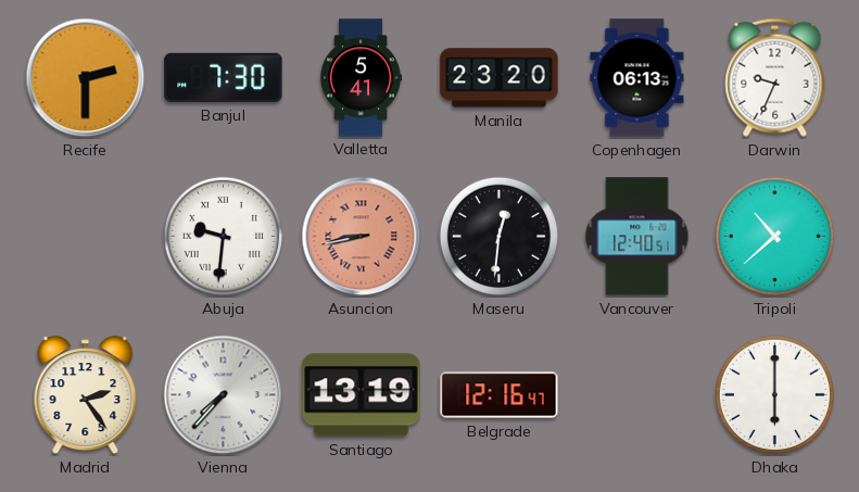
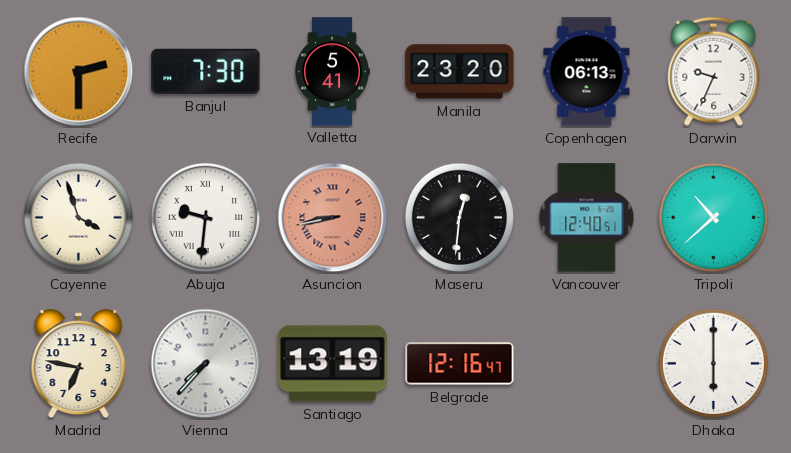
Cayenne: none -> 3:57
Madrid: 2:24 -> 6:47
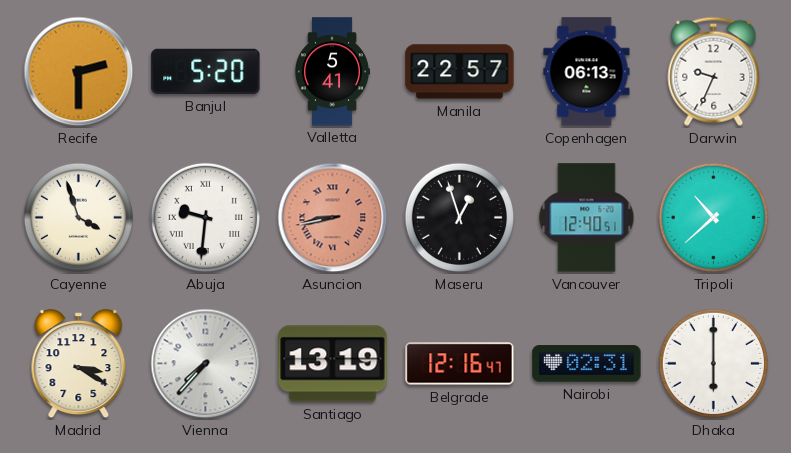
Banjul: 7:30 -> 5:20
Manila: 23:20 -> 22:57
Maseru: 12:31 -> 12:57
Madrid: 6:47 -> 3:20
Nairobi: none -> 02:31
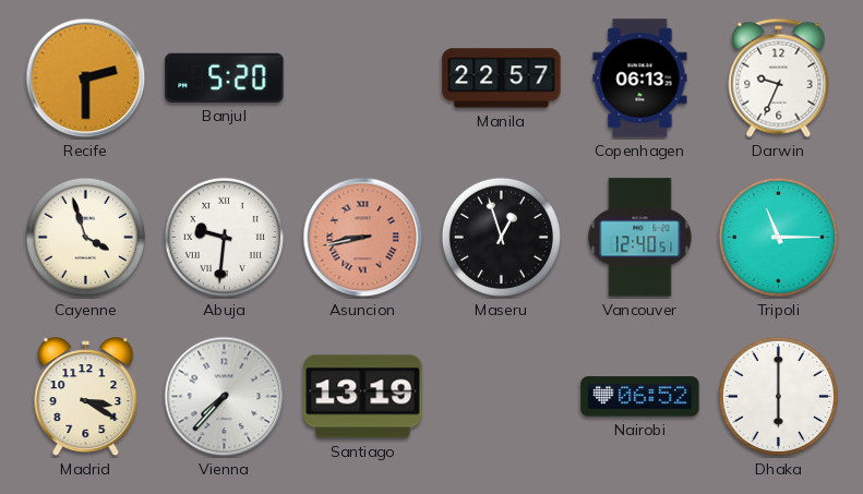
Valletta: 5:41 -> none
Tripoli: 10:38 -> 11:15
Belgrade: 12:16 -> none
Nairobi: 02:31 -> 06:52
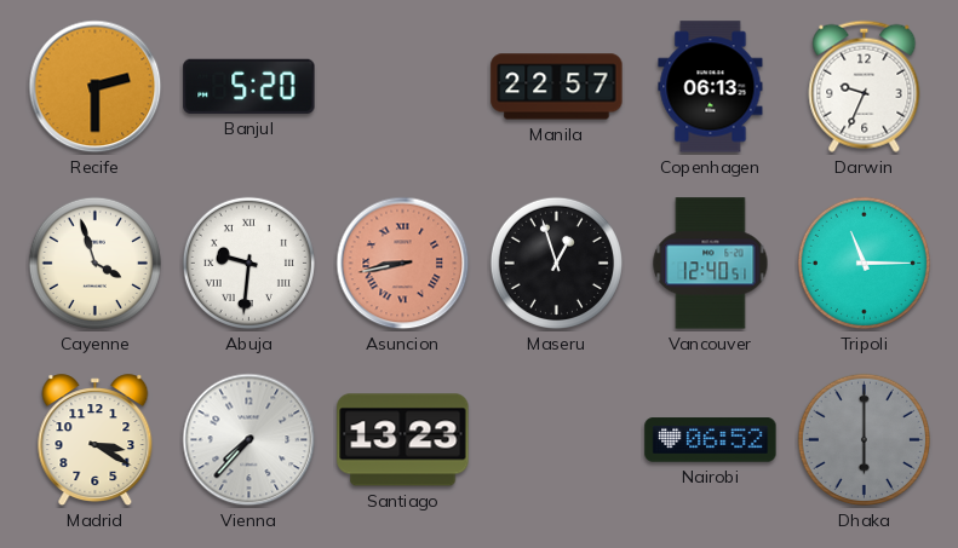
Santiago: 13:19 -> 13:23
Dhaka dial: white -> grey
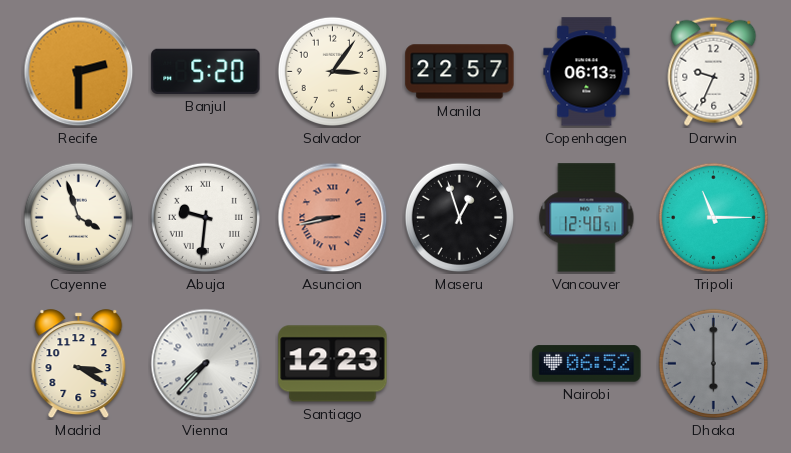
Salvador: none -> 3:06
Santiago: 13:23 -> 12:23
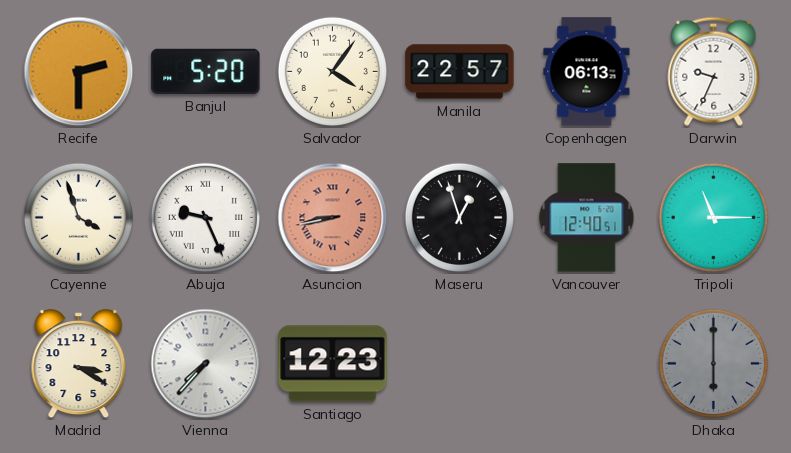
Salvador: 3:06 -> 4:06
Abuja: 9:31 -> 9:26
Nairobi: 06:52 -> none
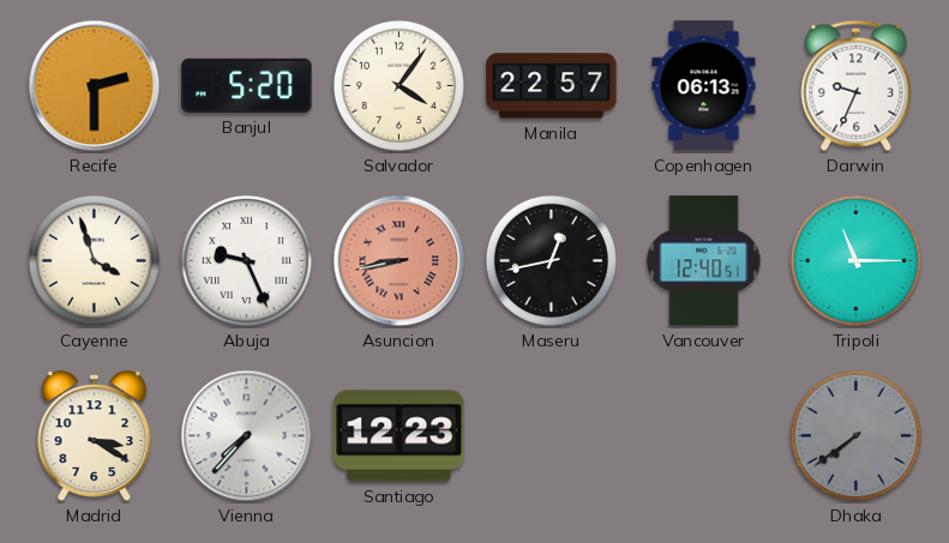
Maseru: 12:57 -> 12:43
Dhaka: 6:00 -> 7:39
